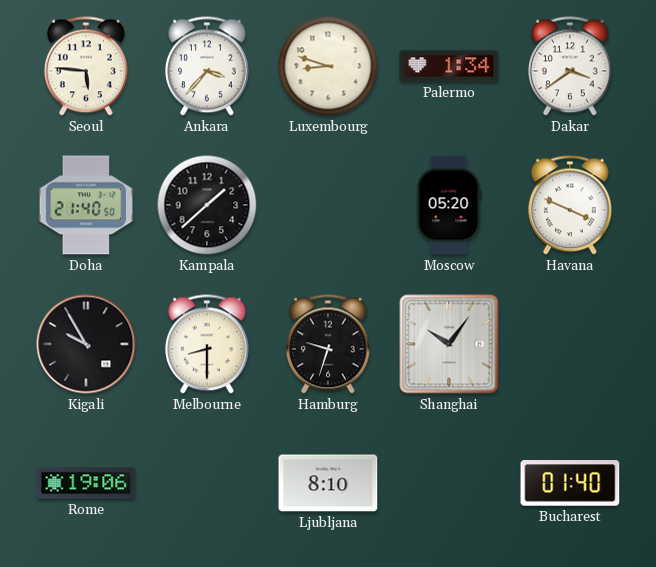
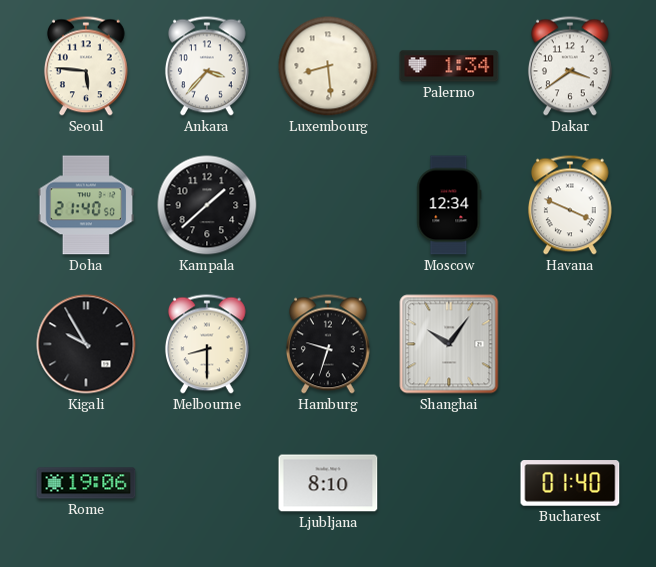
Luxembourg: 8:48 -> 8:29
Moscow: 05:20 -> 12:34
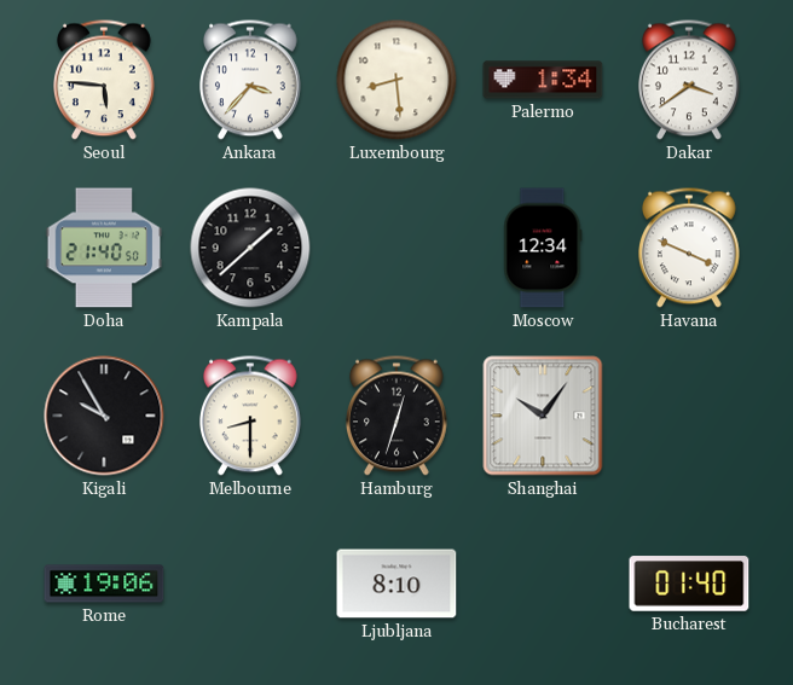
Hamburg: 9:33 -> 12:33
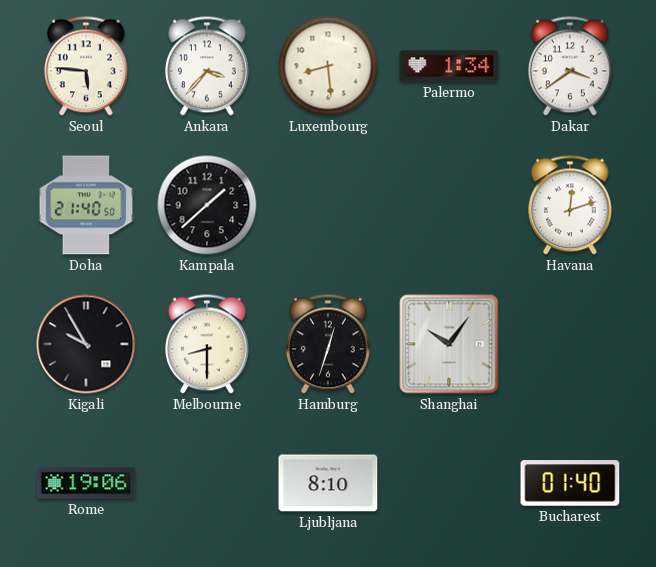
Moscow: 12:34 -> none
Havana: 3:49 -> 12:12
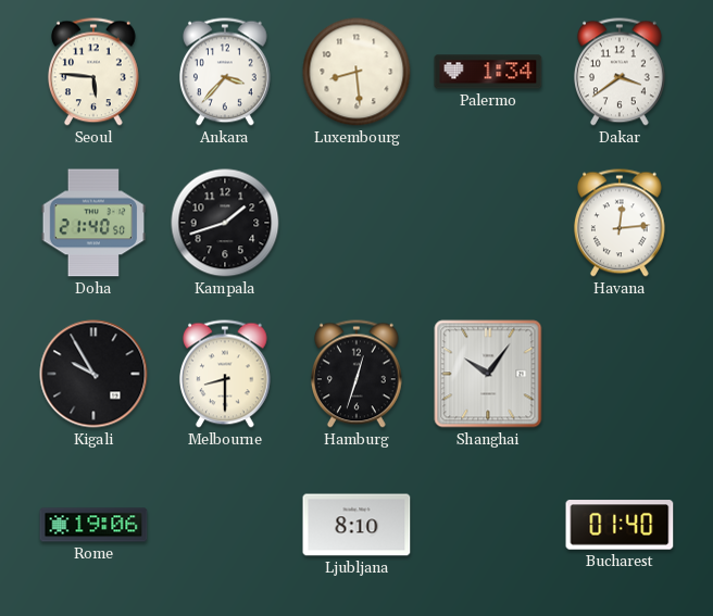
Kampala: 1:38 -> 1:42
Havana: 12:12 -> 12:14
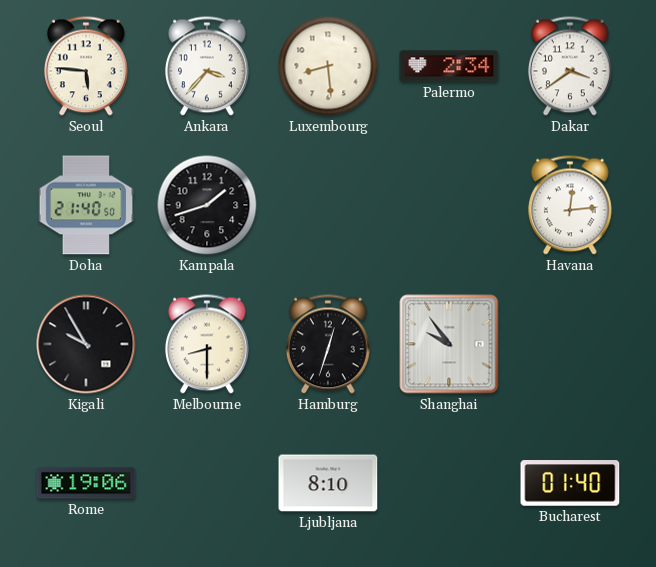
Palermo: 1:34 -> 2:34
Shanghai: 10:06 -> 9:54
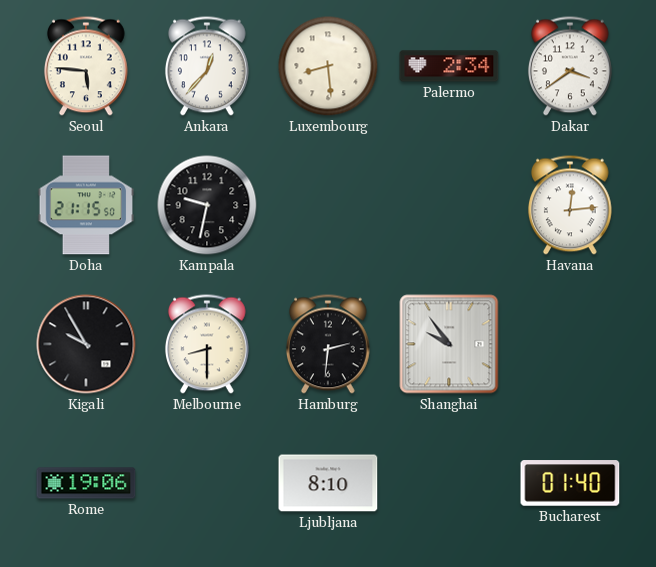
Ankara: 3:37 -> 12:37
Doha: 21:40 -> 21:15
Kampala: 1:42 -> 9:32
Hamburg: 12:33 -> 2:31
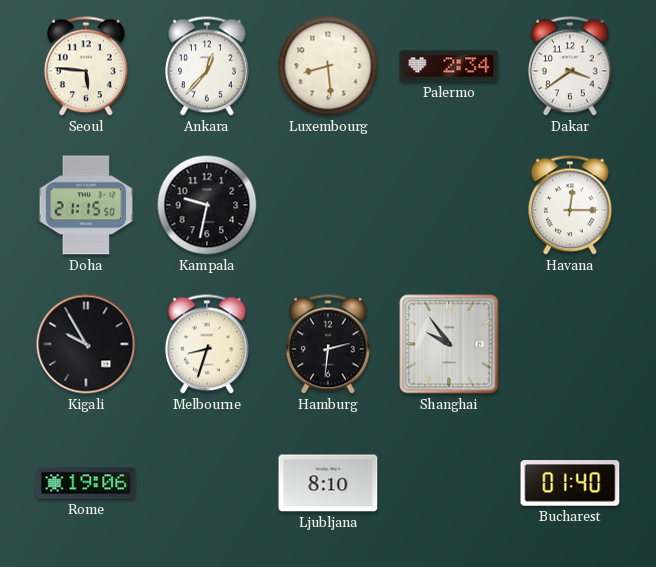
Havana: 12:14 -> 12:15
Melbourne: 8:30 -> 8:33
